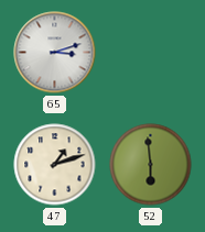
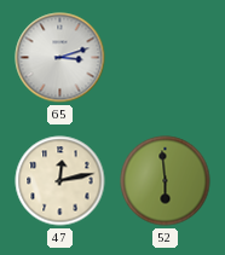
47: 1:12 -> 12:13
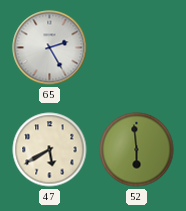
65: 3:12 -> 2:25
47: 12:13 -> 5:40
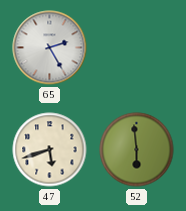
47: 5:40 -> 5:42
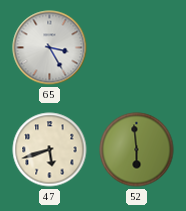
65: 2:25 -> 3:25
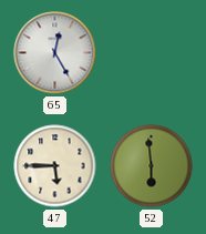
65: 3:25 -> 12:25
47: 5:42 -> 5:45
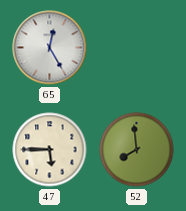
52: 5:59 -> 7:59
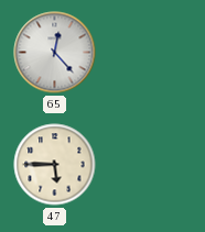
65: 12:25 -> 12:23
52: 7:59 -> none
